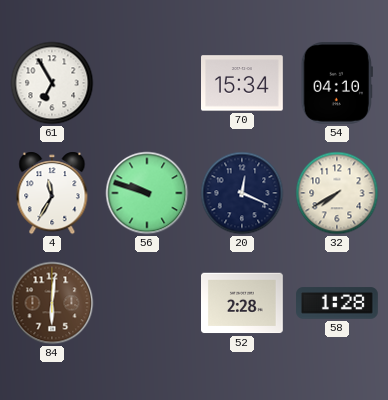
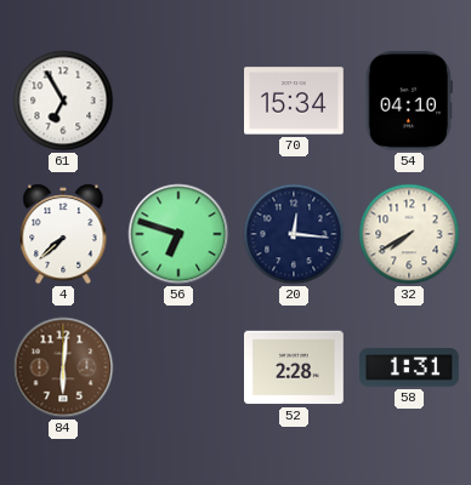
4: 11:35 -> 7:38
56: 9:48 -> 6:48
20: 12:19 -> 12:16
58: 1:28 -> 1:31
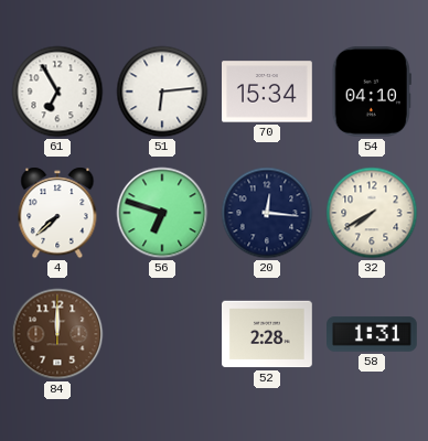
51: none -> 6:14
84: 6:01 -> 12:00
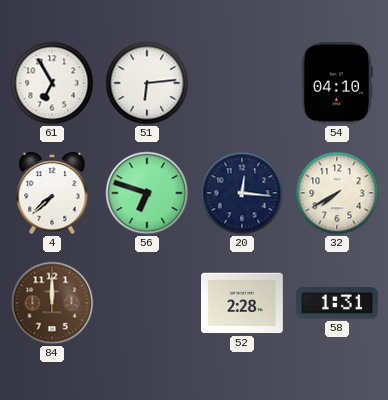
70: 15:34 -> none
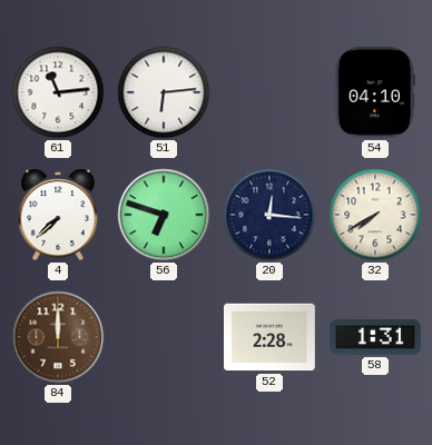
61: 6:55 -> 11:14
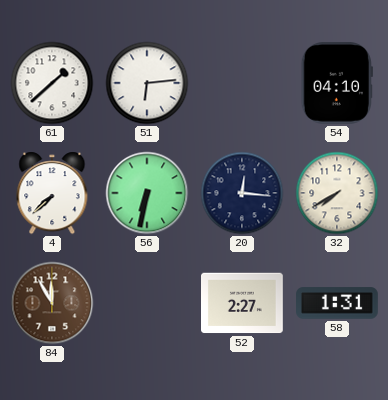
61: 11:14 -> 1:38
56: 6:48 -> 6:32
84: 12:00 -> 11:55
52: 2:28 -> 2:27
